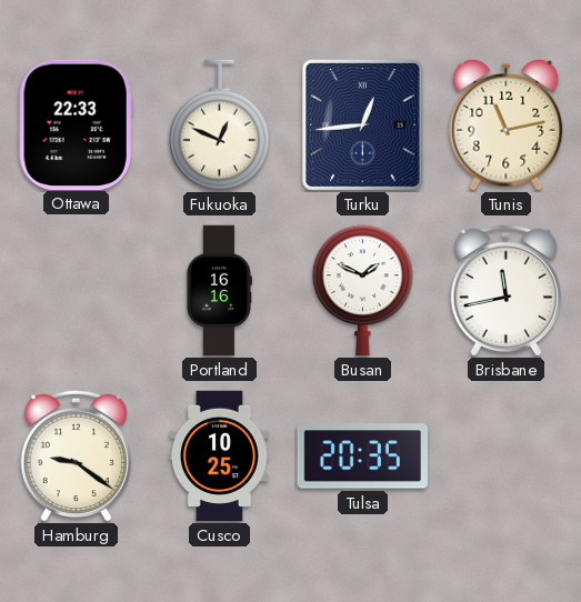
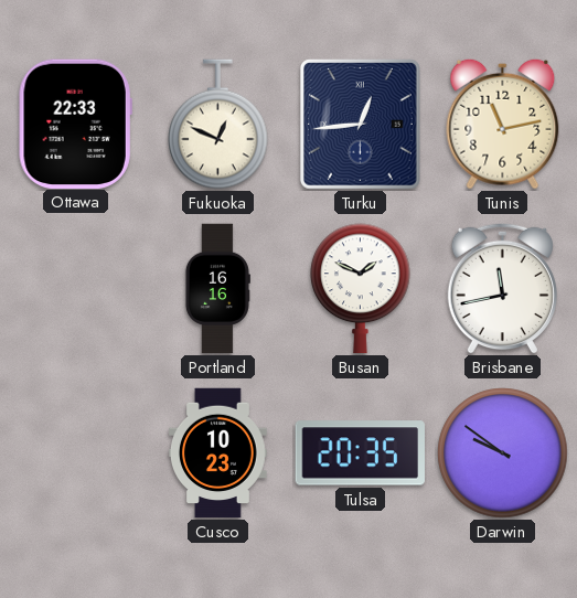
Hamburg: 9:21 -> none
Cusco: 10:25 -> 10:23
Darwin: none -> 9:51
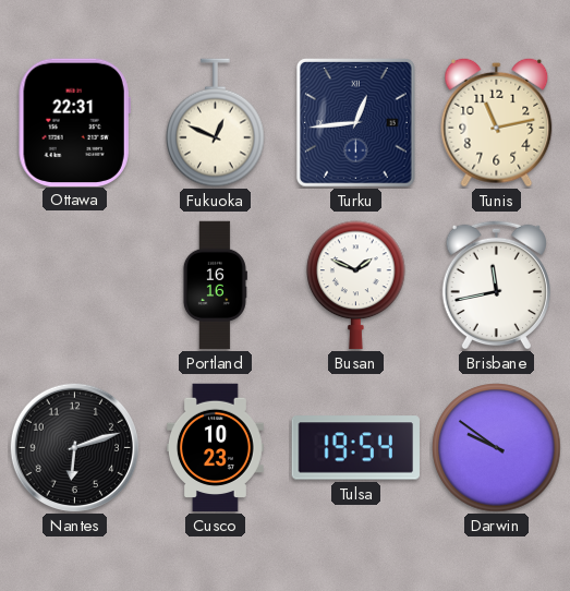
Ottawa: 22:33 -> 22:31
Nantes: none -> 6:12
Tulsa: 20:35 -> 19:54
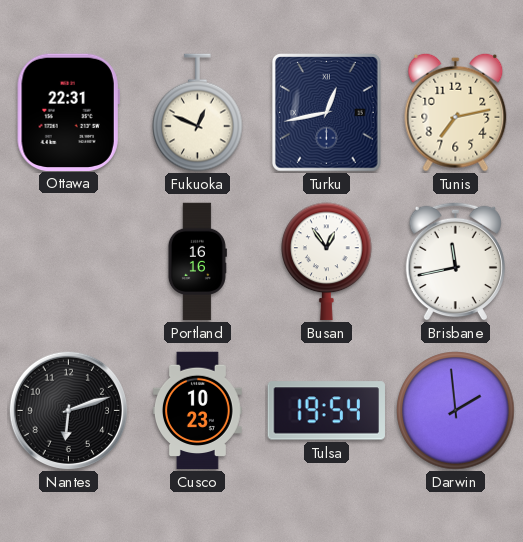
Turku: 12:44 -> 12:43
Tunis: 11:13 -> 7:13
Busan: 1:49 -> 12:54
Darwin: 9:51 -> 1:59
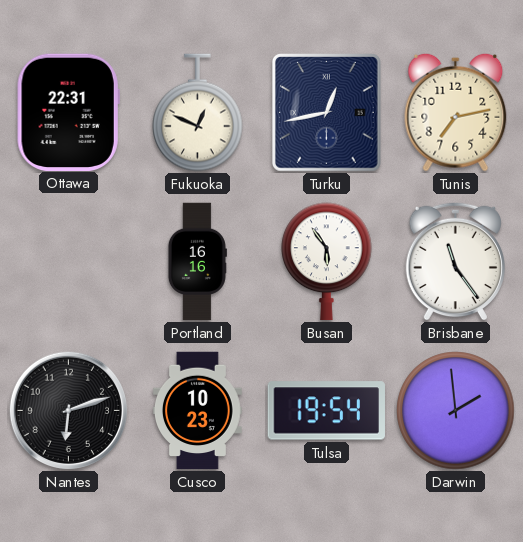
Busan: 12:54 -> 5:54
Brisbane: 11:43 -> 11:24
